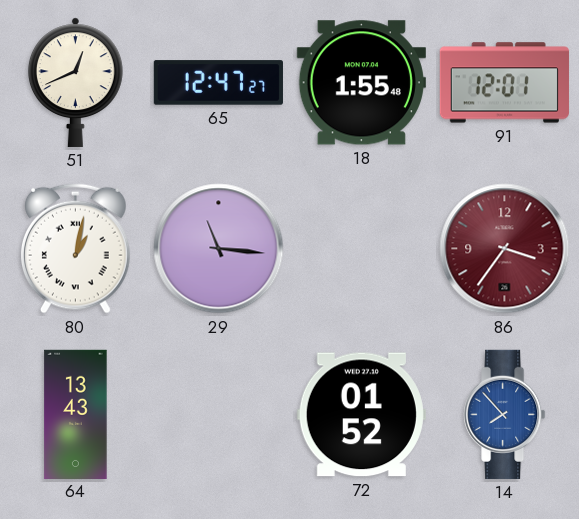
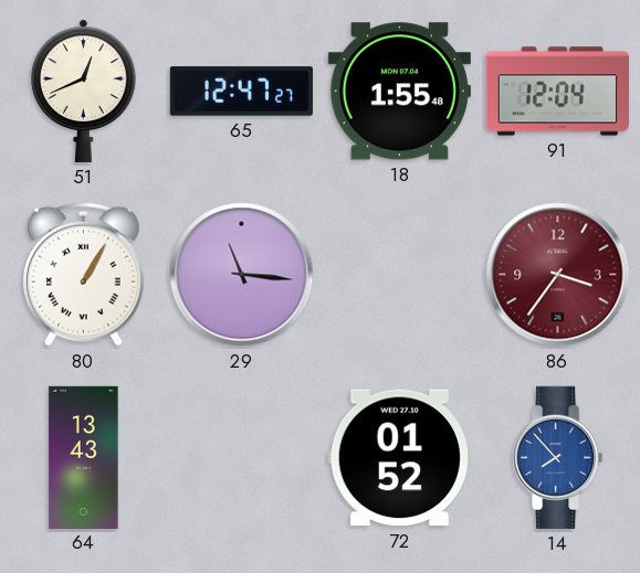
91: 12:01 -> 12:04
80: 1:02 -> 1:05
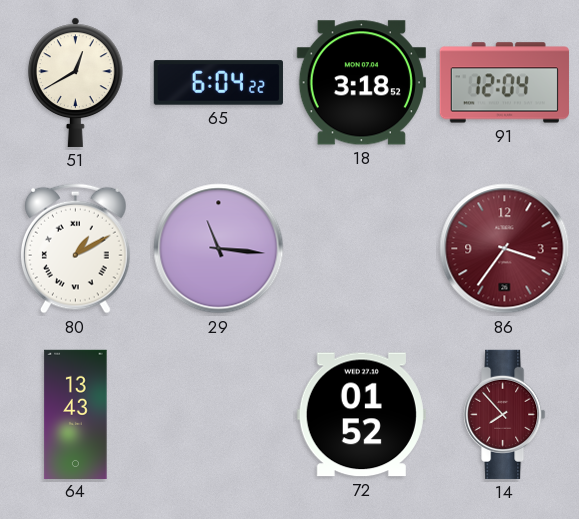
51: 12:41 -> 12:40
65: 12:47 -> 6:04
18: 1:55 -> 3:18
80: 1:05 -> 1:10
14 dial: blue -> burgundy
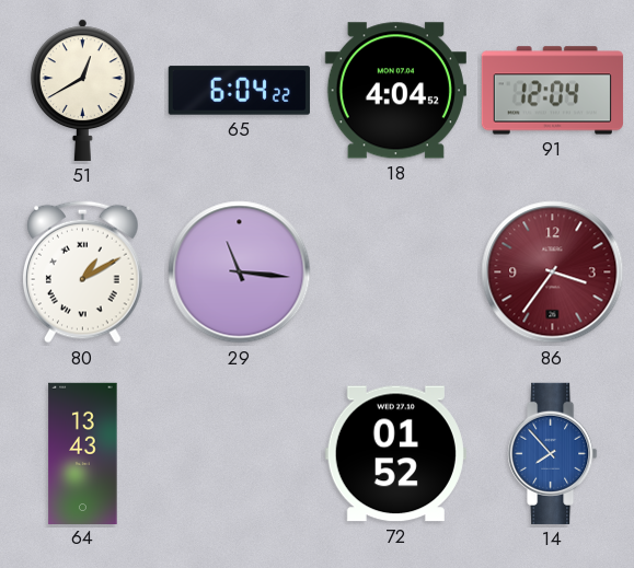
18: 3:18 -> 4:04
14 dial: burgundy -> blue
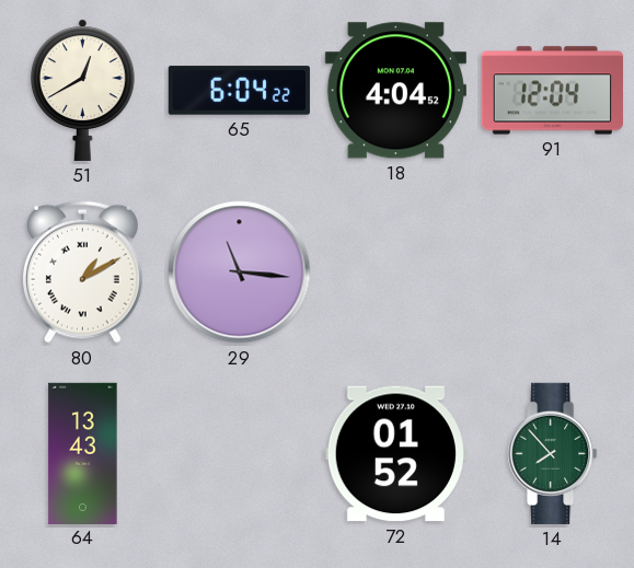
86: 3:36 -> none
14 dial: blue -> green
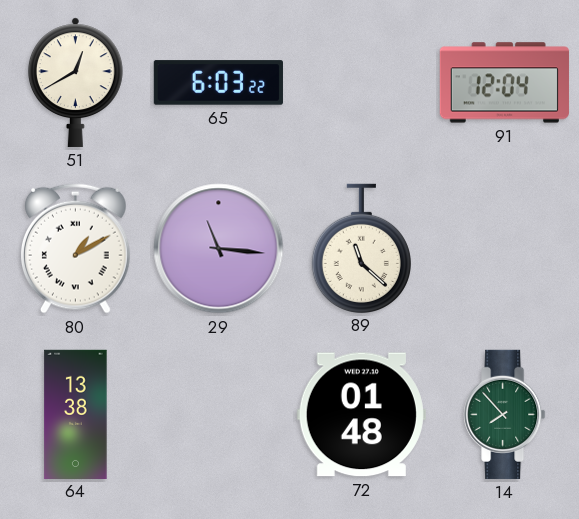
65: 6:04 -> 6:03
18: 4:04 -> none
89: none -> 11:22
64: 13:43 -> 13:38
72: 01:52 -> 01:48
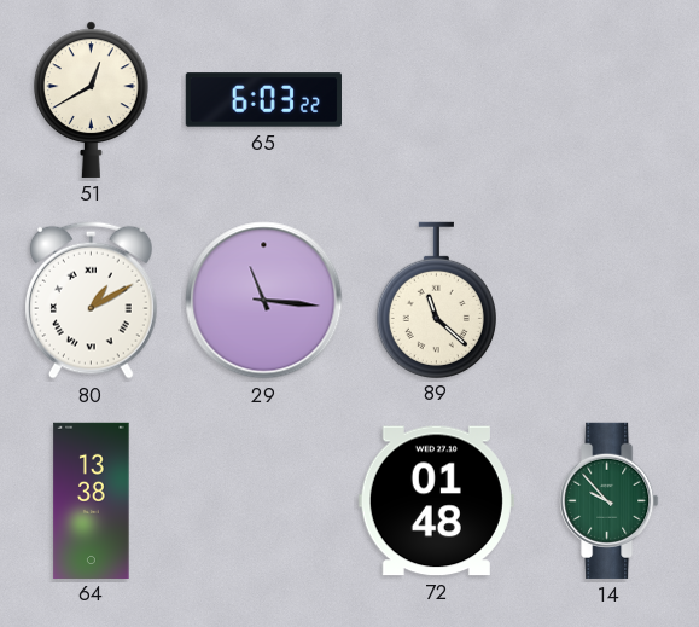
91: 12:04 -> none
14: 7:53 -> 9:53
